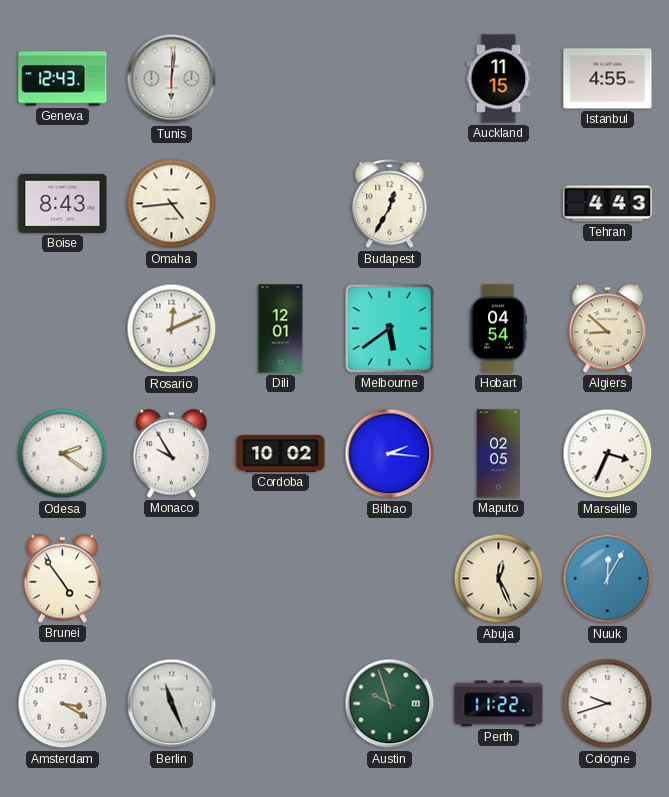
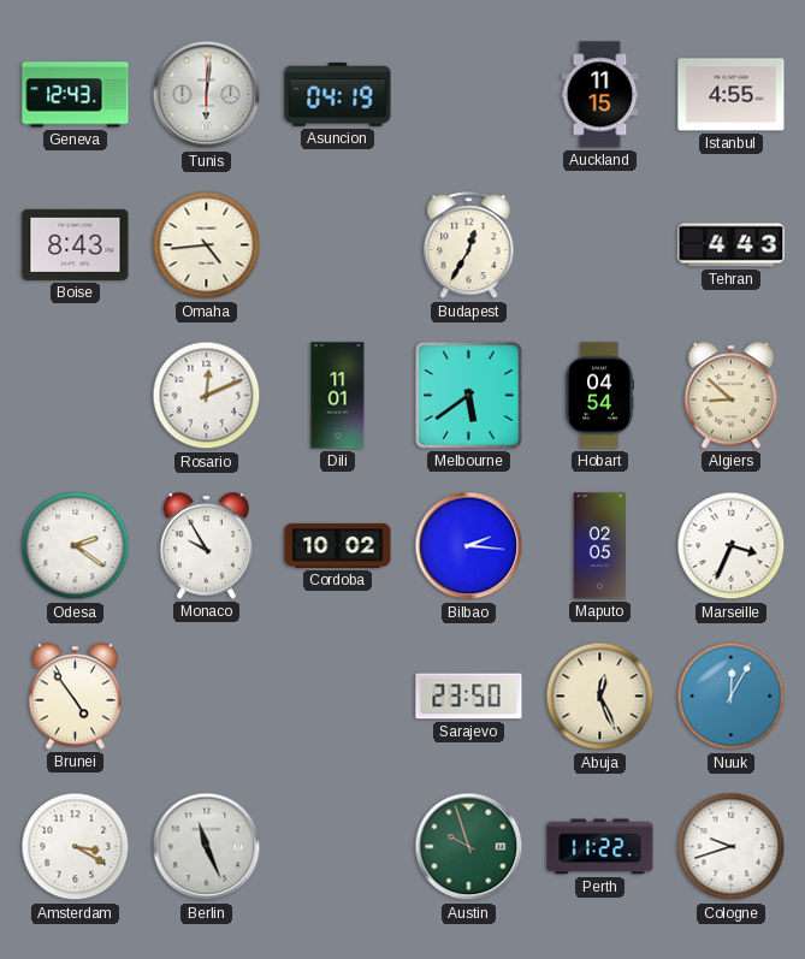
Asuncion: none -> 04:19
Dili: 12:01 -> 11:01
Sarajevo: none -> 23:50
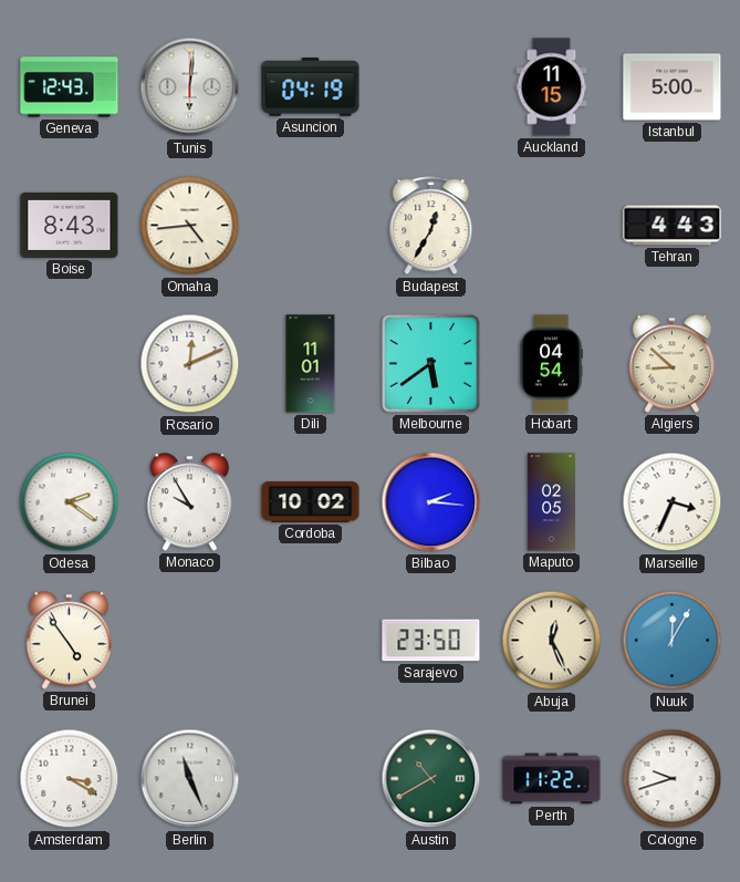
Istanbul: 4:55 -> 5:00
Austin: 9:57 -> 10:40
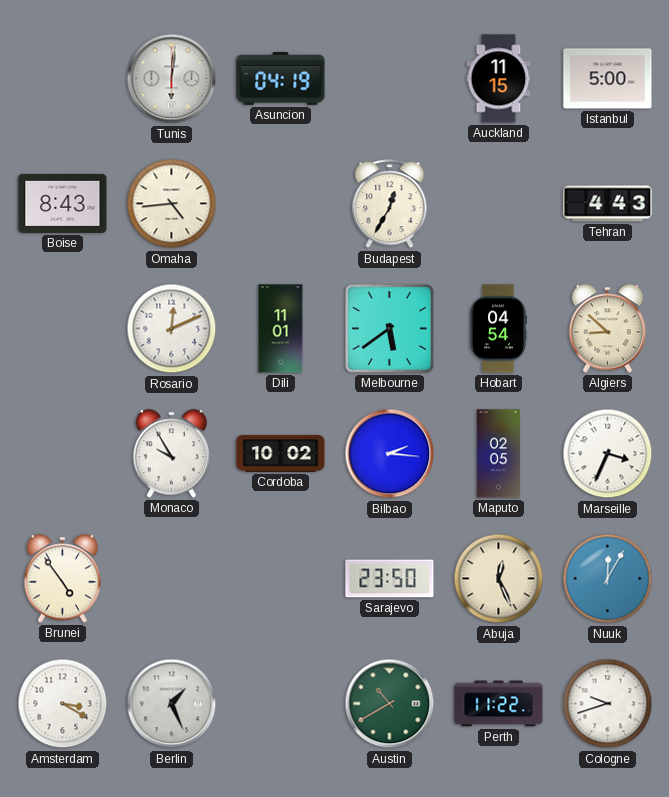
Geneva: 12:43 -> none
Odesa: 2:21 -> none
Berlin: 11:26 -> 1:26
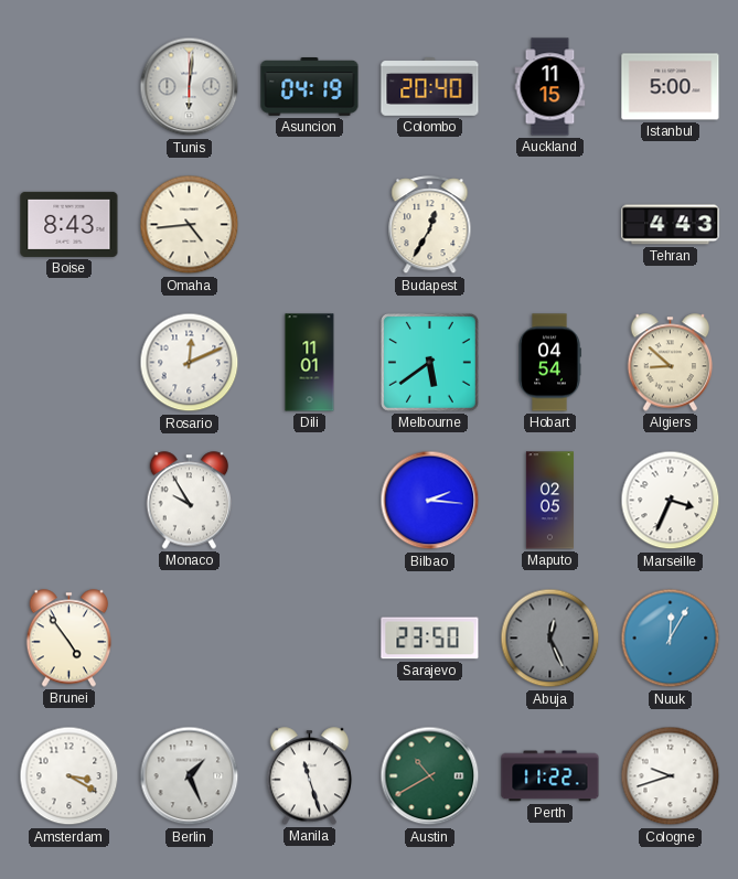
Colombo: none -> 20:40
Cordoba: 10:02 -> none
Abuja dial: cream -> grey
Manila: none -> 11:27
